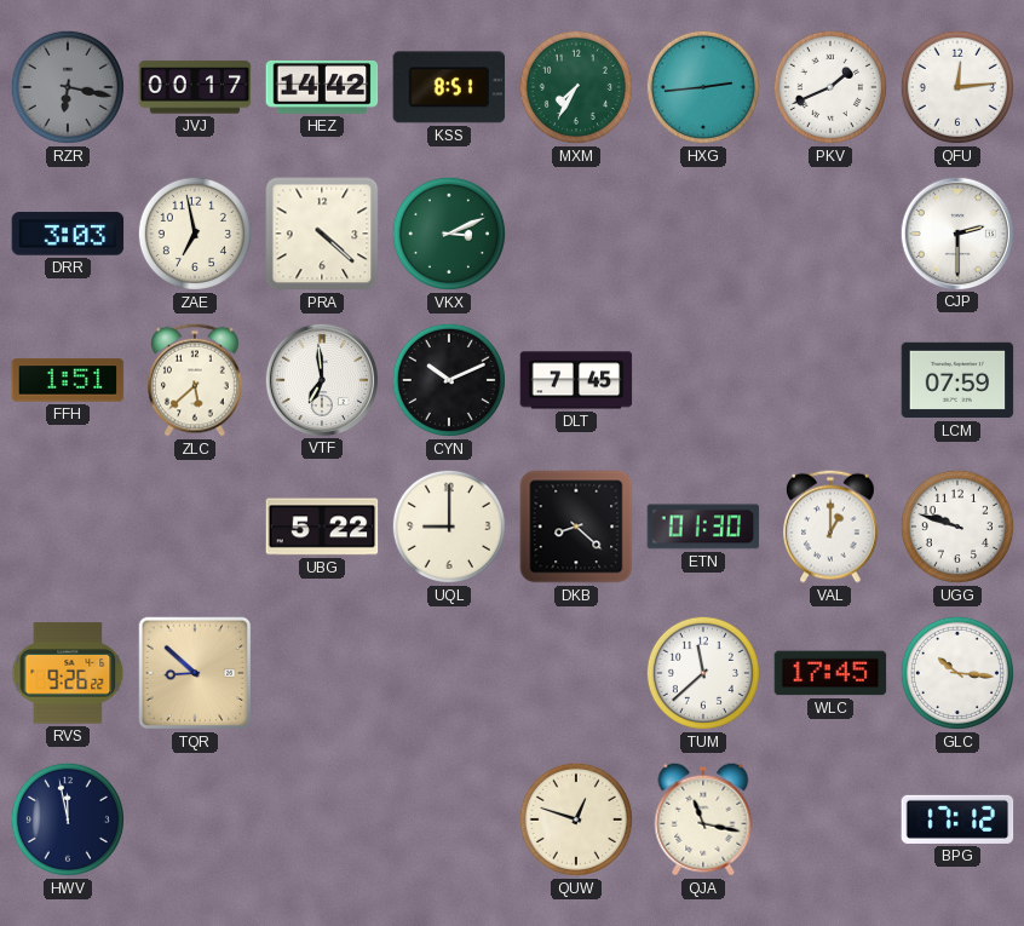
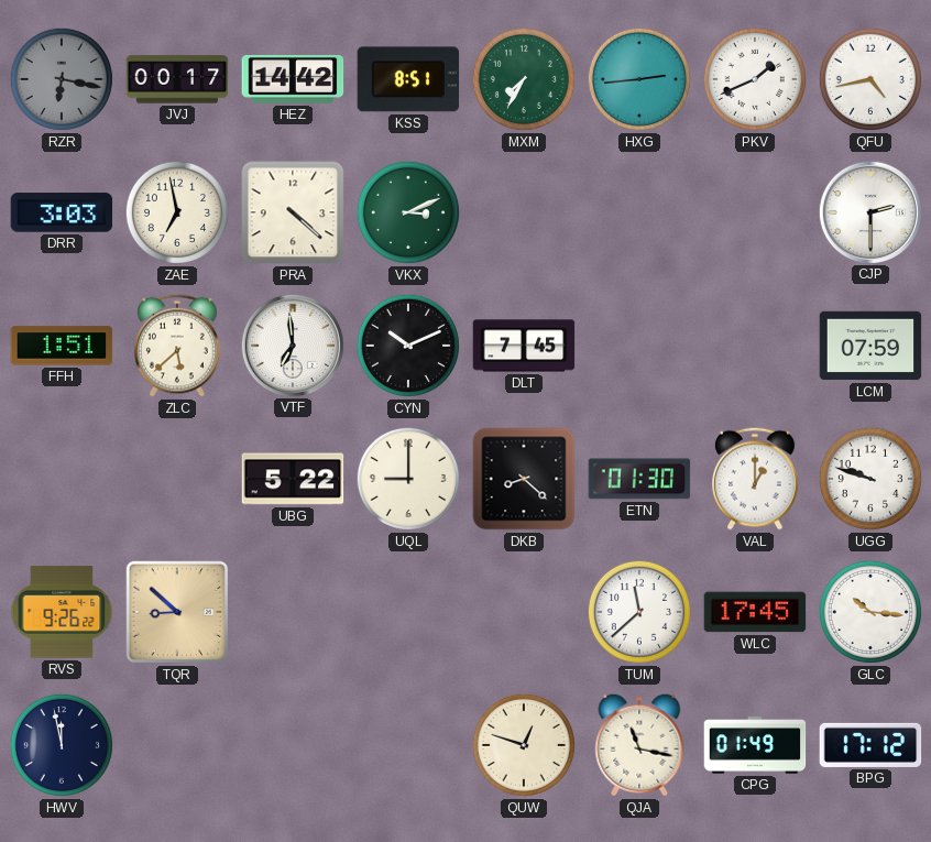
QFU: 12:14 -> 4:43
CPG: none -> 01:49
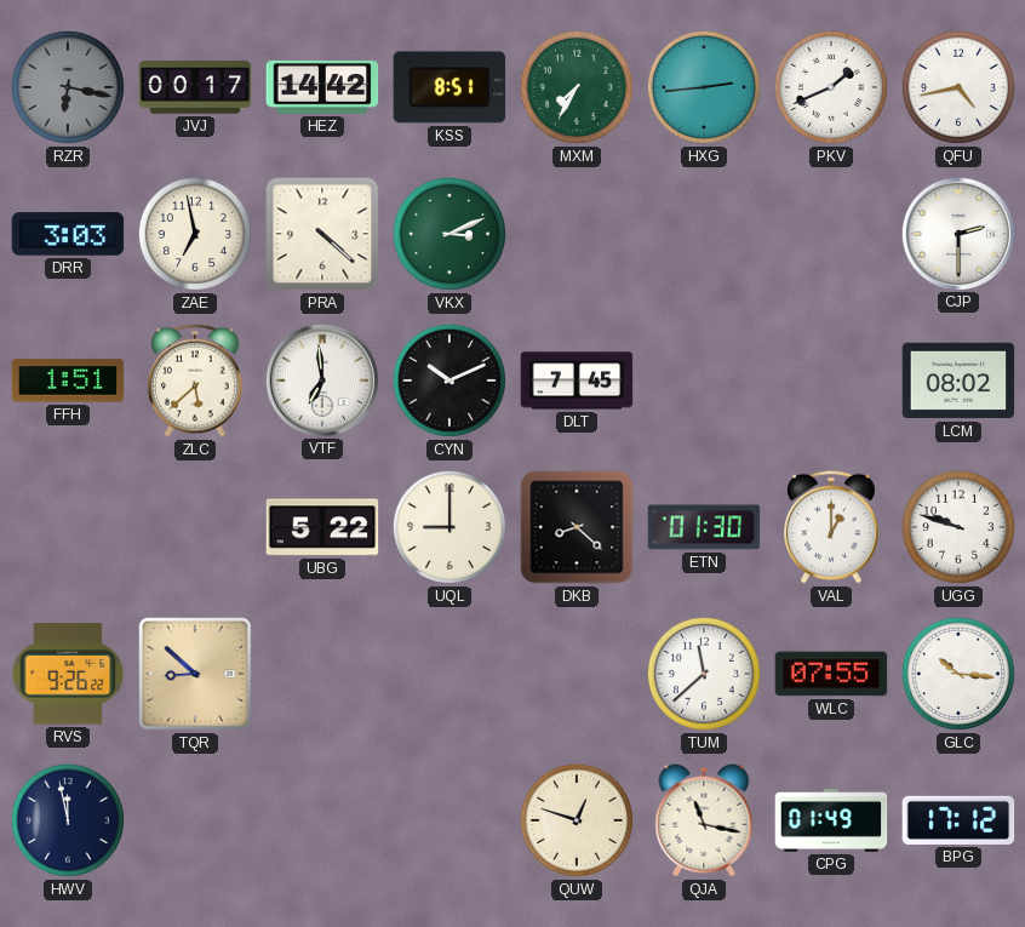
LCM: 07:59 -> 08:02
WLC: 17:45 -> 07:55
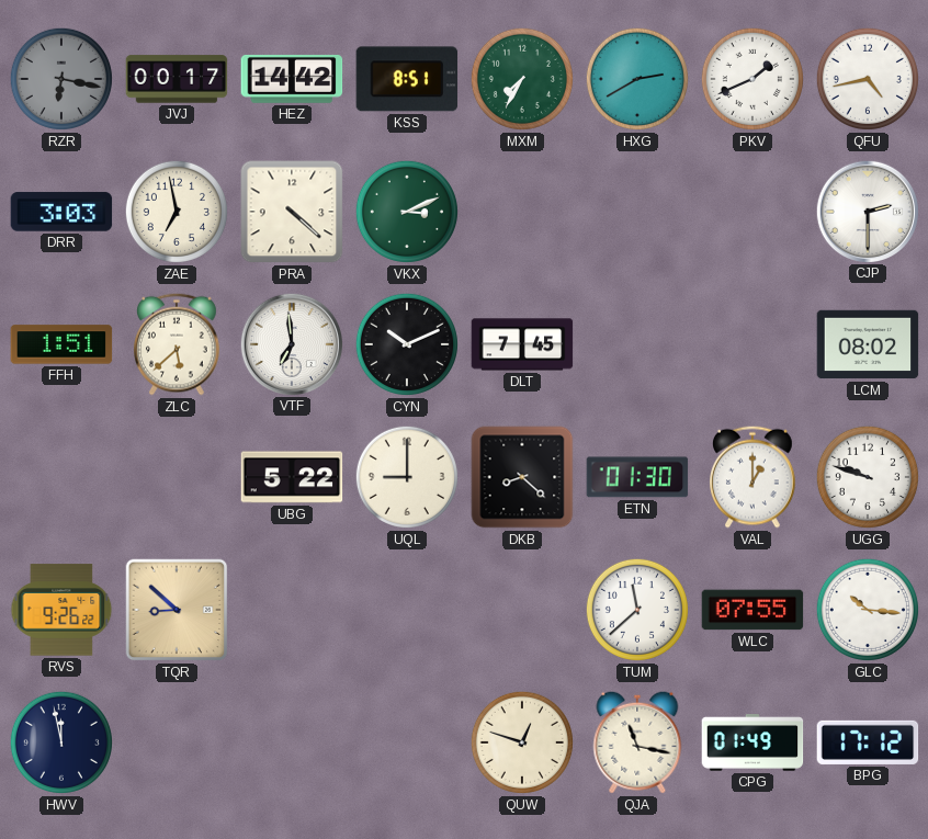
HXG: 2:44 -> 2:40
